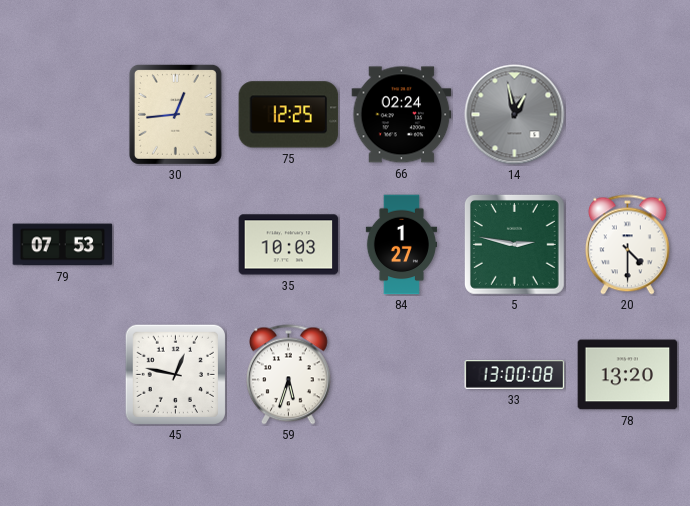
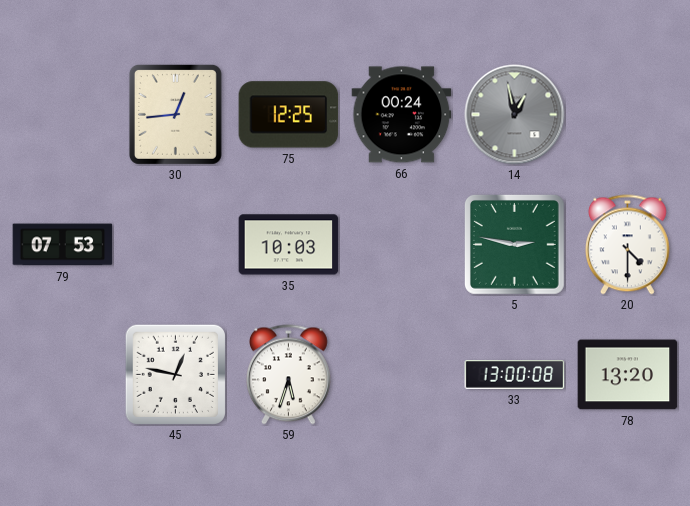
66: 02:24 -> 00:24
84: 1:27 -> none
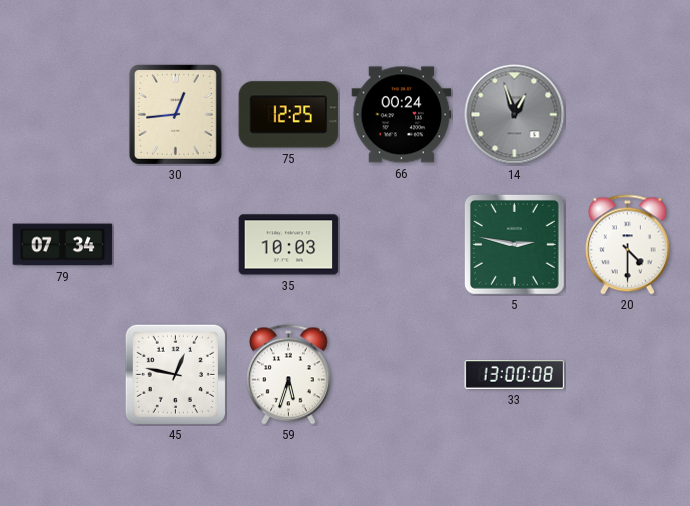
14: 12:58 -> 12:57
79: 07:53 -> 07:34
78: 13:20 -> none
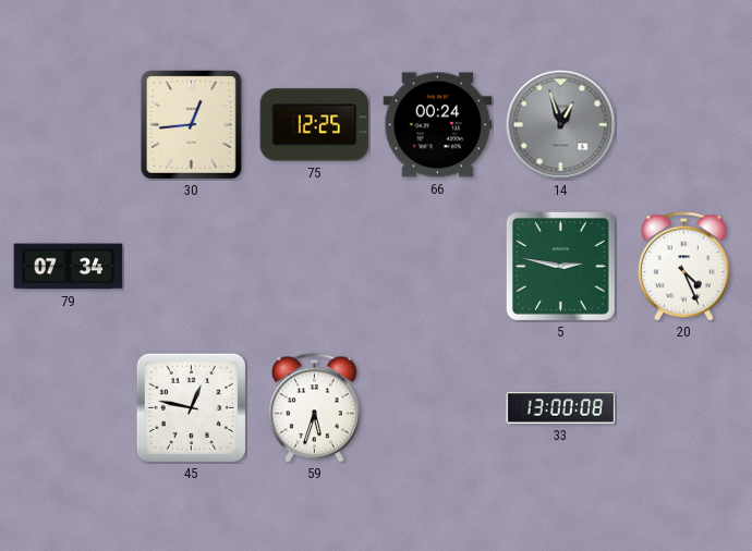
35: 10:03 -> none
20: 4:30 -> 4:26
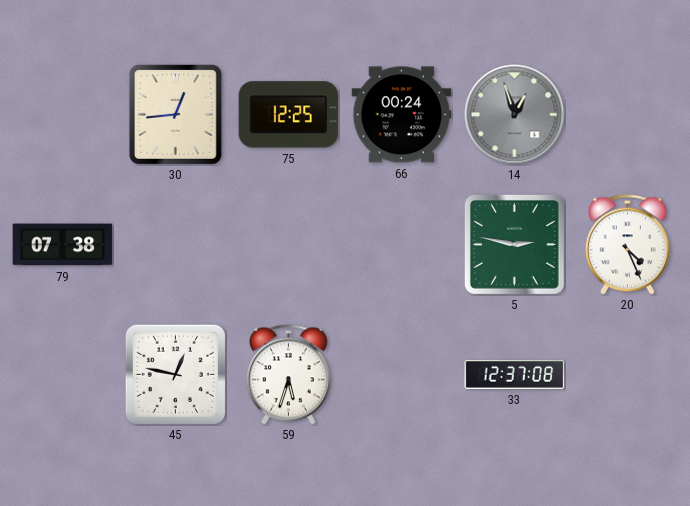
79: 07:34 -> 07:38
33: 13:00 -> 12:37
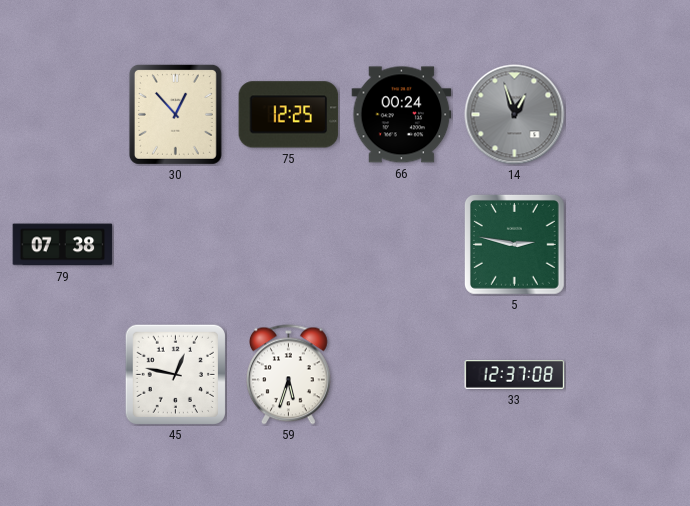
30: 12:44 -> 12:53
20: 4:26 -> none
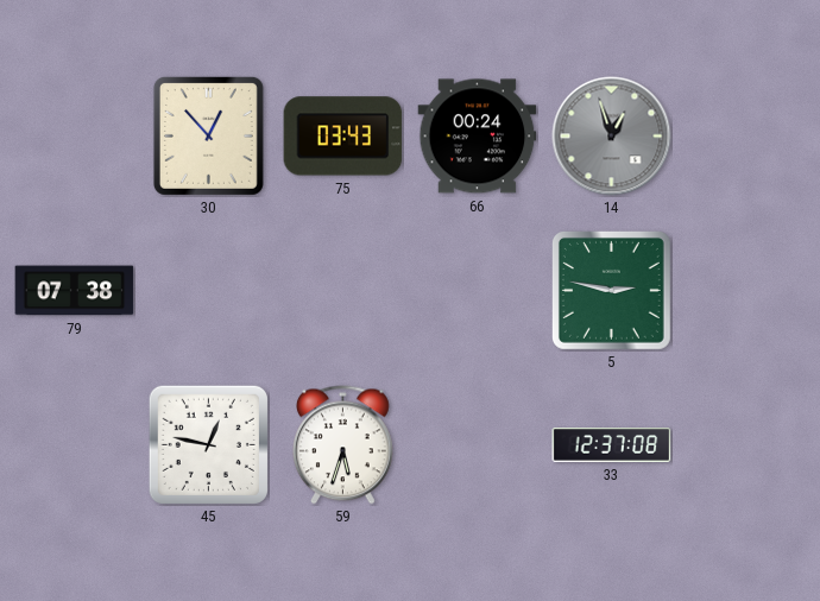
75: 12:25 -> 03:43
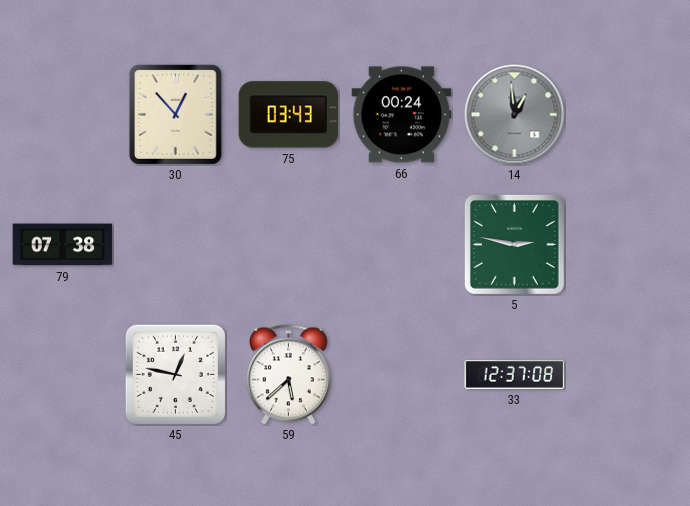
14: 12:57 -> 12:59
59: 5:33 -> 5:38
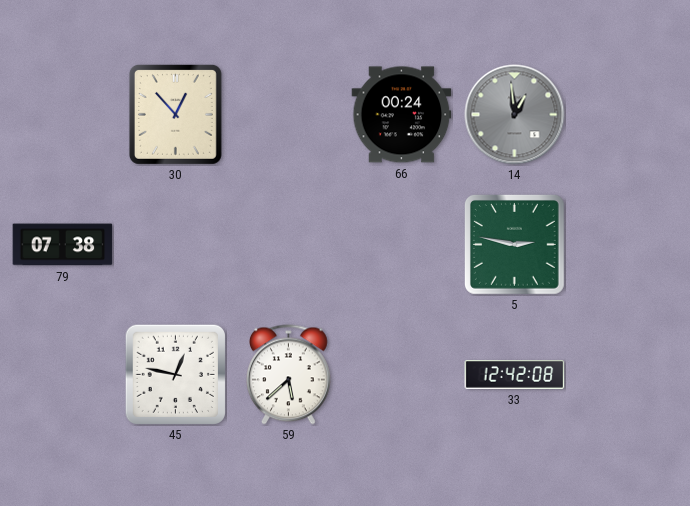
75: 03:43 -> none
33: 12:37 -> 12:42
